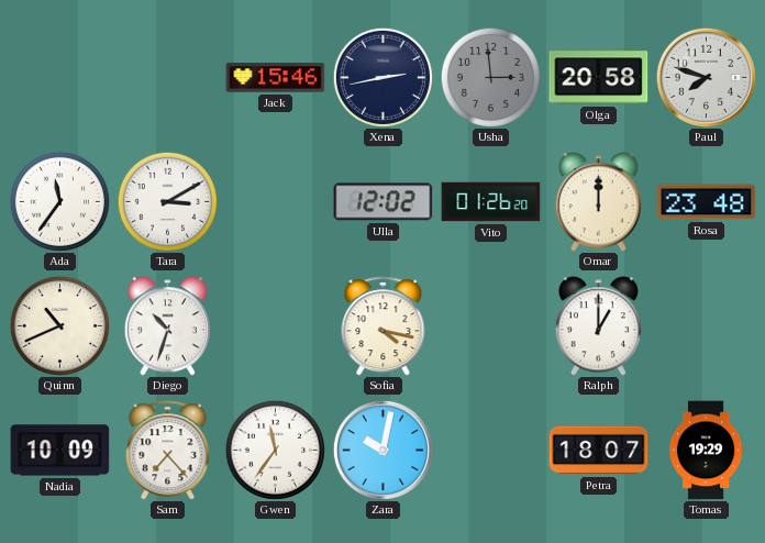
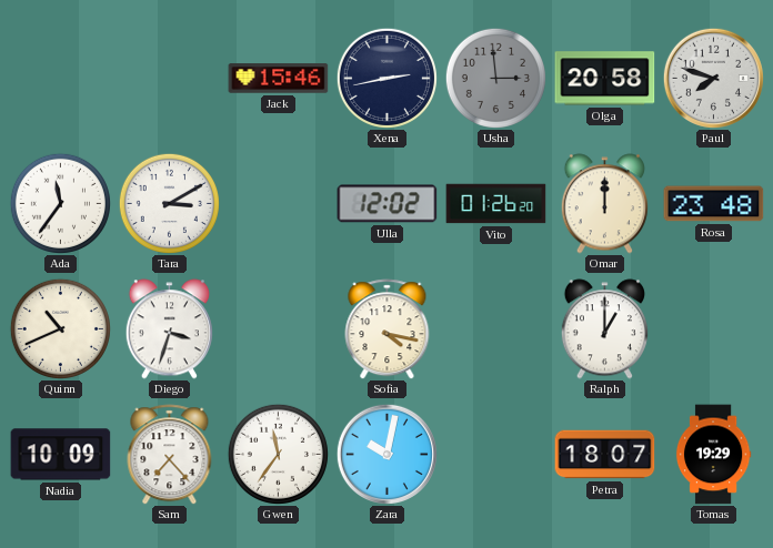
Diego: 10:33 -> 3:33
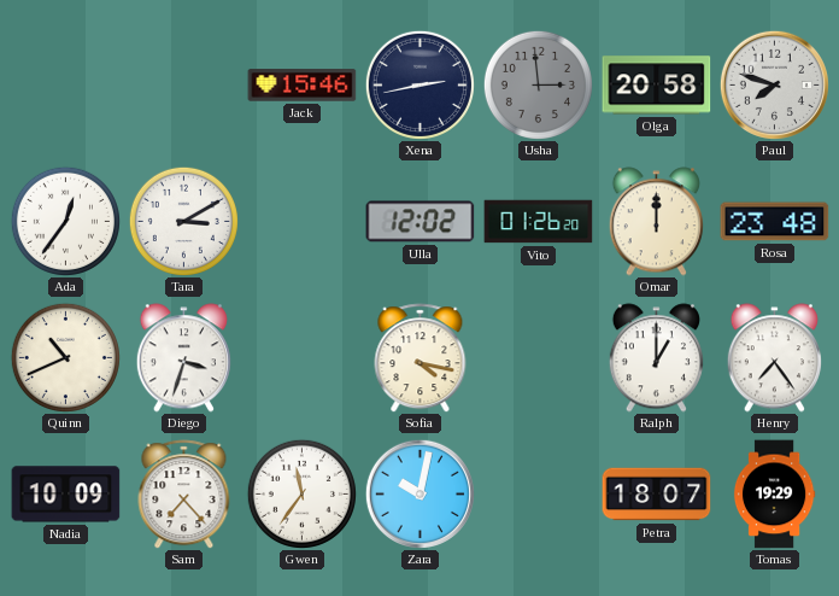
Ada: 11:36 -> 12:36
Henry: none -> 7:24
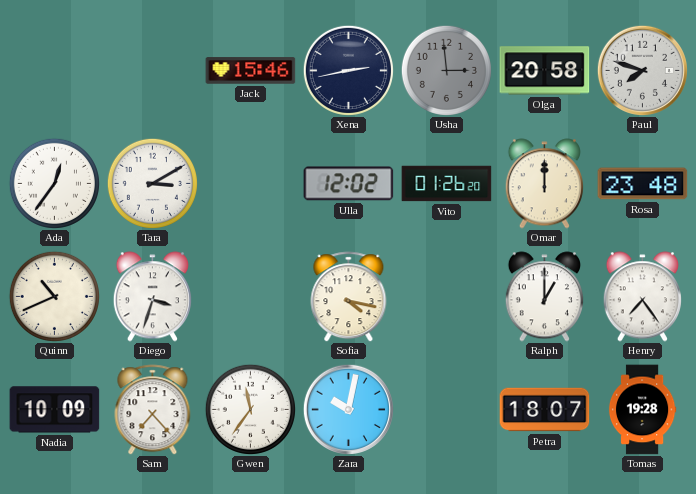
Tomas: 19:29 -> 19:28
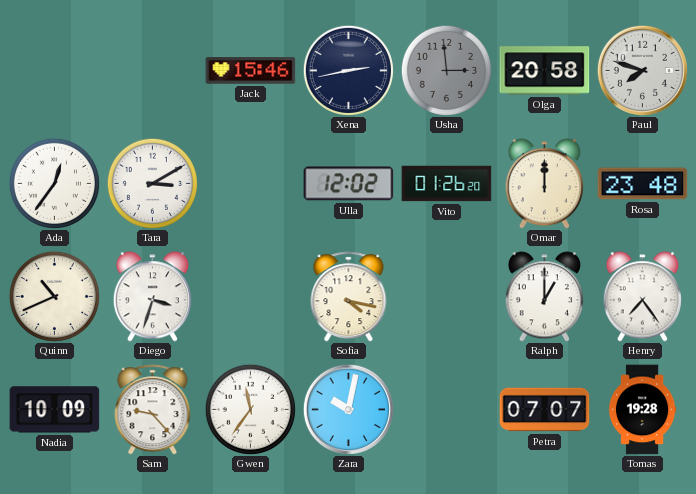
Sam: 7:23 -> 9:23
Petra: 18:07 -> 07:07
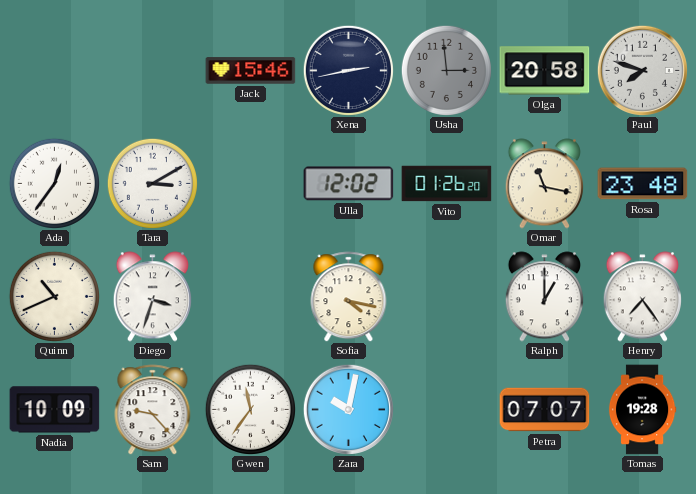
Omar: 12:00 -> 11:17
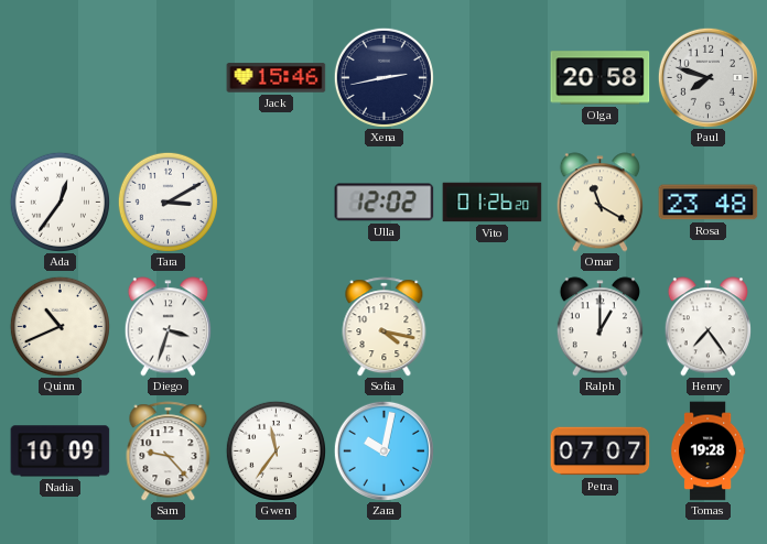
Usha: 2:59 -> none
Omar: 11:17 -> 11:20
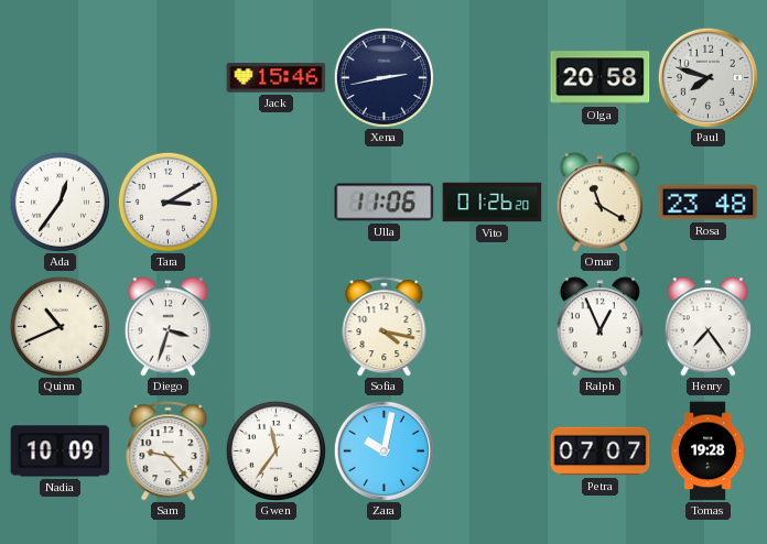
Ulla: 12:02 -> 11:06
Ralph: 1:00 -> 12:56
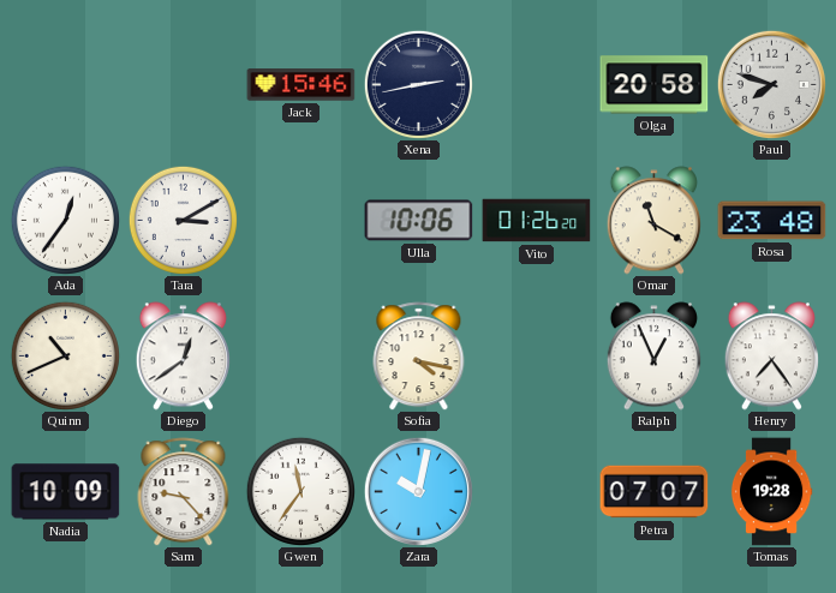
Ulla: 11:06 -> 10:06
Diego: 3:33 -> 12:39
